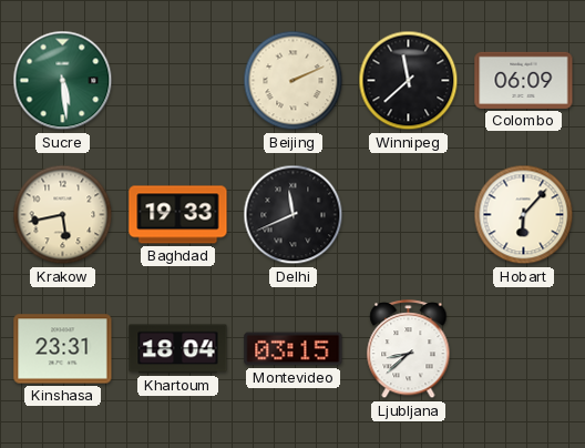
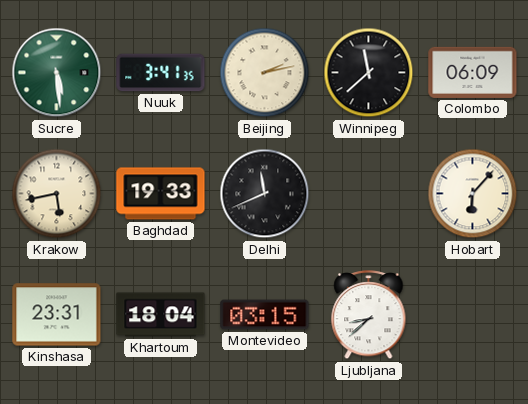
Nuuk: none -> 3:41
Beijing: 2:11 -> 2:13
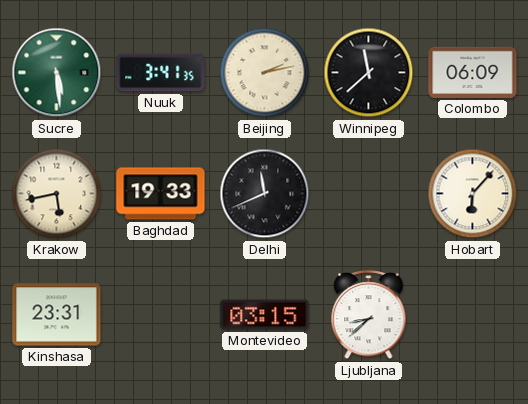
Khartoum: 18:04 -> none
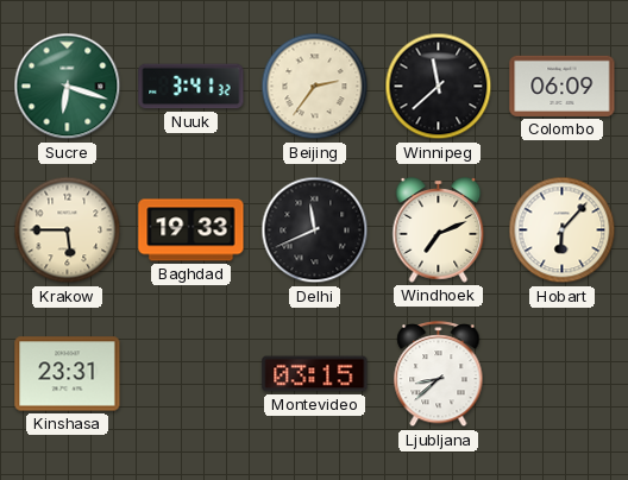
Sucre: 5:29 -> 6:18
Nuuk: 3:41:35 -> 3:41:32
Beijing: 2:13 -> 2:36
Krakow: 5:43 -> 5:45
Windhoek: none -> 7:11
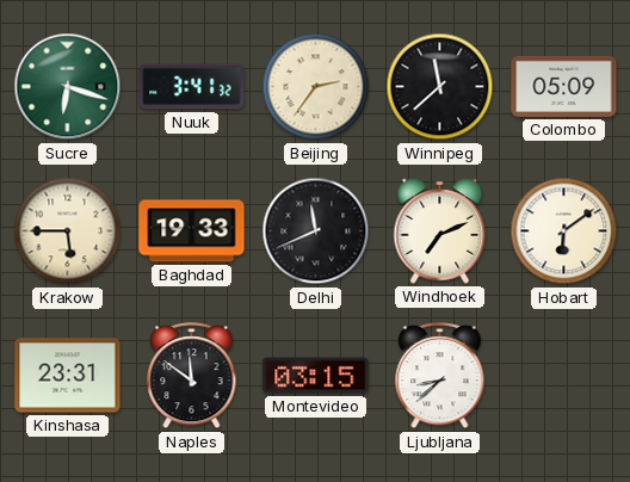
Colombo: 06:09 -> 05:09
Hobart: 6:07 -> 6:09
Naples: none -> 11:51
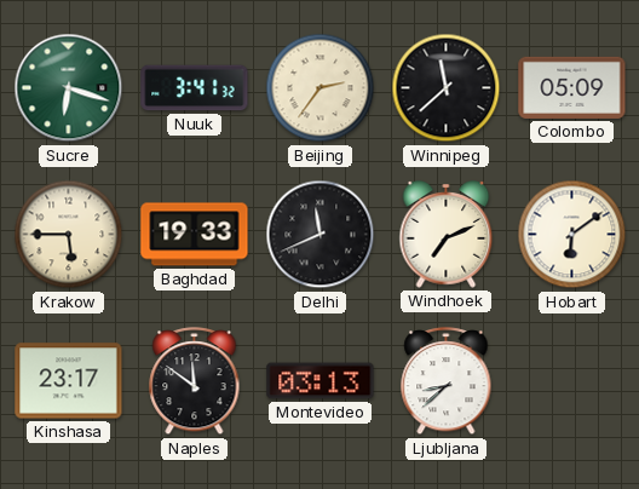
Kinshasa: 23:31 -> 23:17
Montevideo: 03:15 -> 03:13
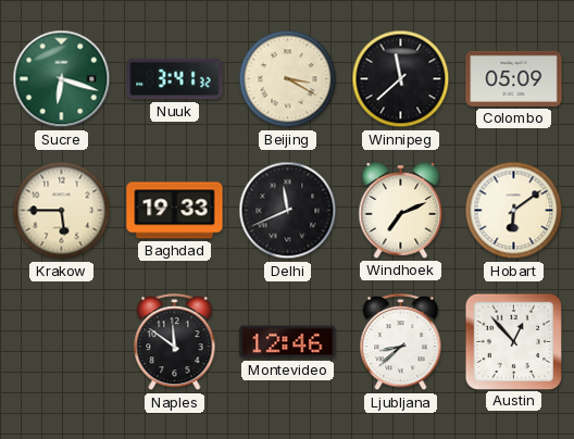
Beijing: 2:36 -> 3:20
Kinshasa: 23:17 -> none
Montevideo: 03:13 -> 12:46
Austin: none -> 12:53
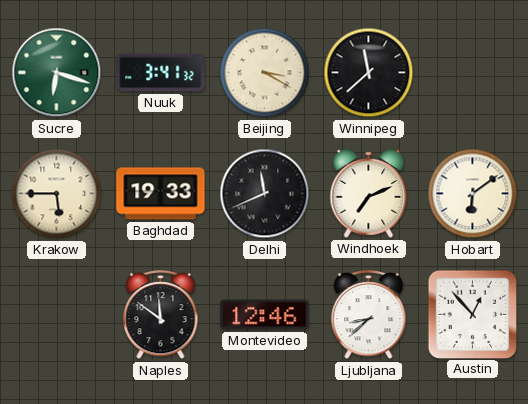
Colombo: 05:09 -> none
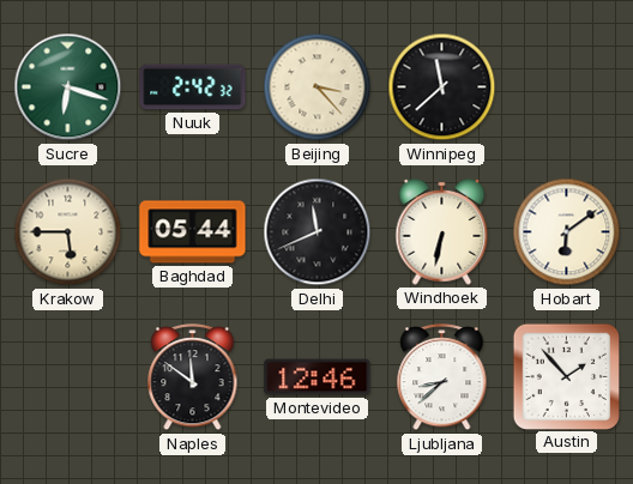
Nuuk: 3:41 -> 2:42
Beijing: 3:20 -> 3:23
Baghdad: 19:33 -> 05:44
Windhoek: 7:11 -> 6:32
Austin: 12:53 -> 1:53
